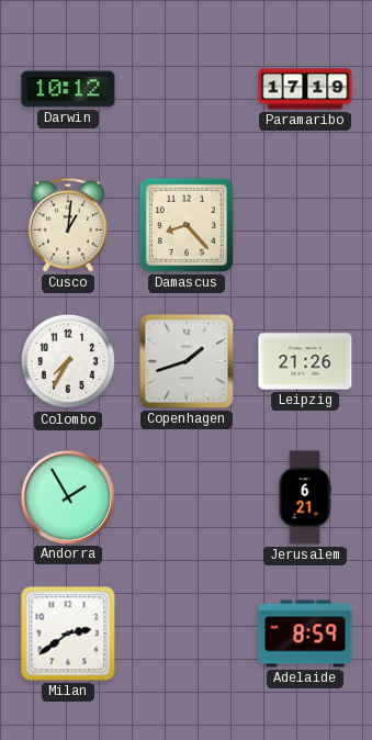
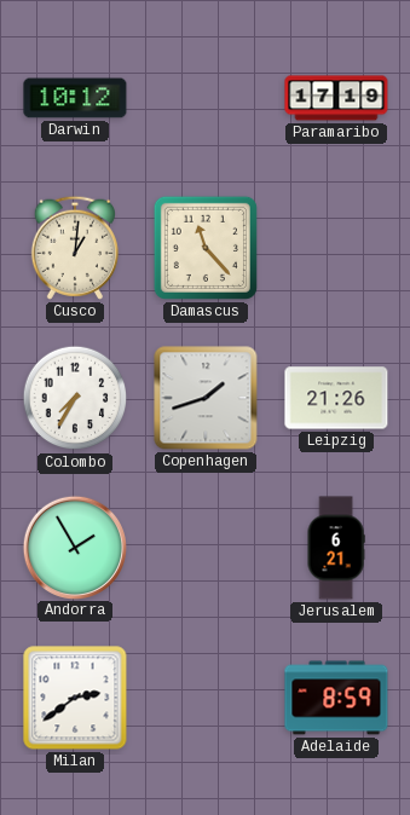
Damascus: 8:23 -> 11:23
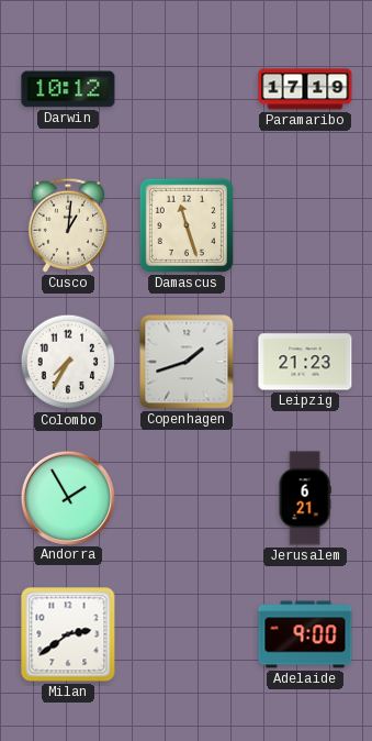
Damascus: 11:23 -> 11:27
Leipzig: 21:26 -> 21:23
Adelaide: 8:59 -> 9:00
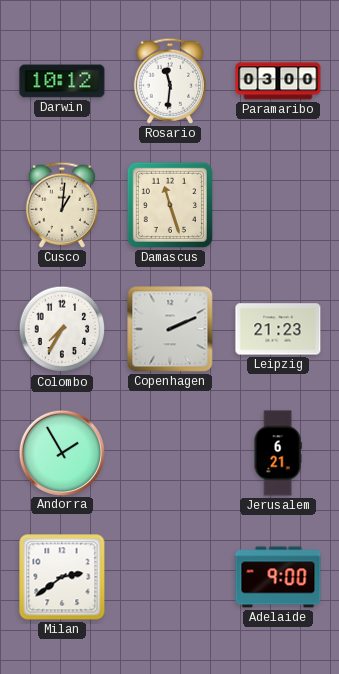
Rosario: none -> 11:31
Paramaribo: 17:19 -> 03:00
Copenhagen: 1:42 -> 2:11
